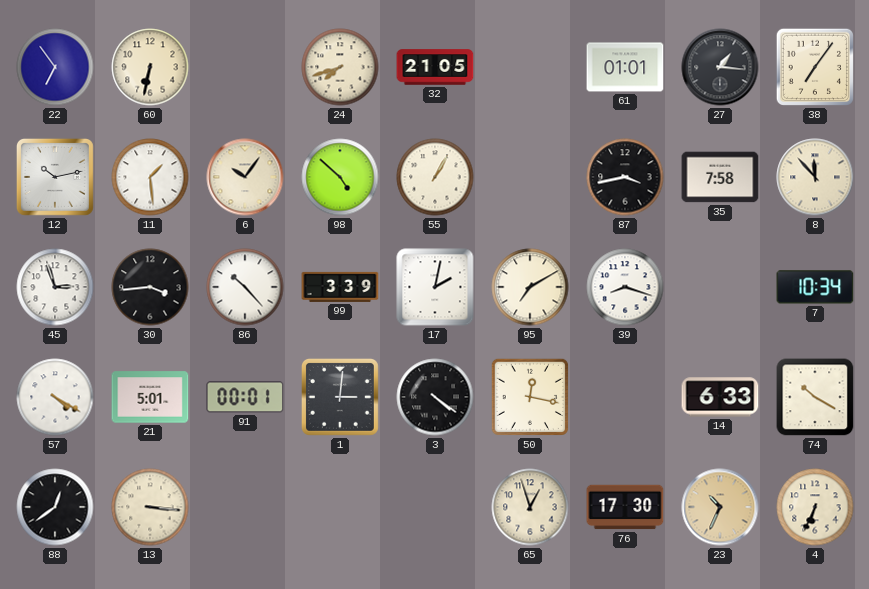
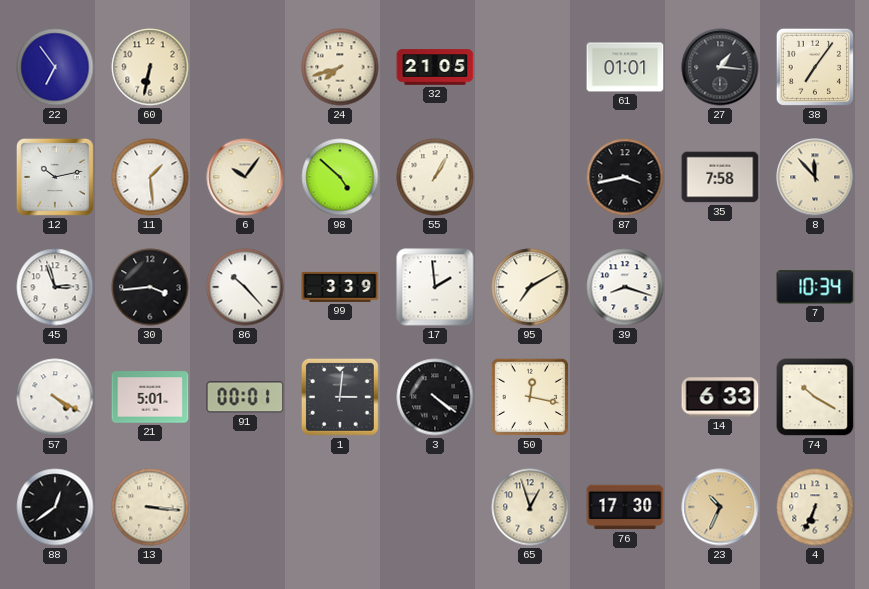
17: 2:02 -> 1:59
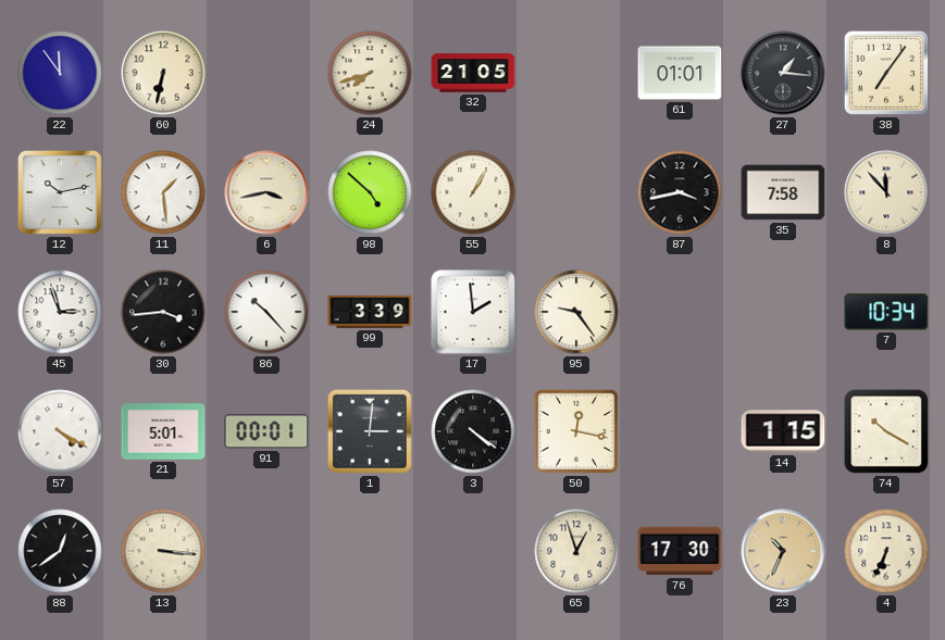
22: 6:54 -> 11:54
6: 10:06 -> 3:43
95: 7:10 -> 9:24
39: 8:18 -> none
14: 6:33 -> 1:15
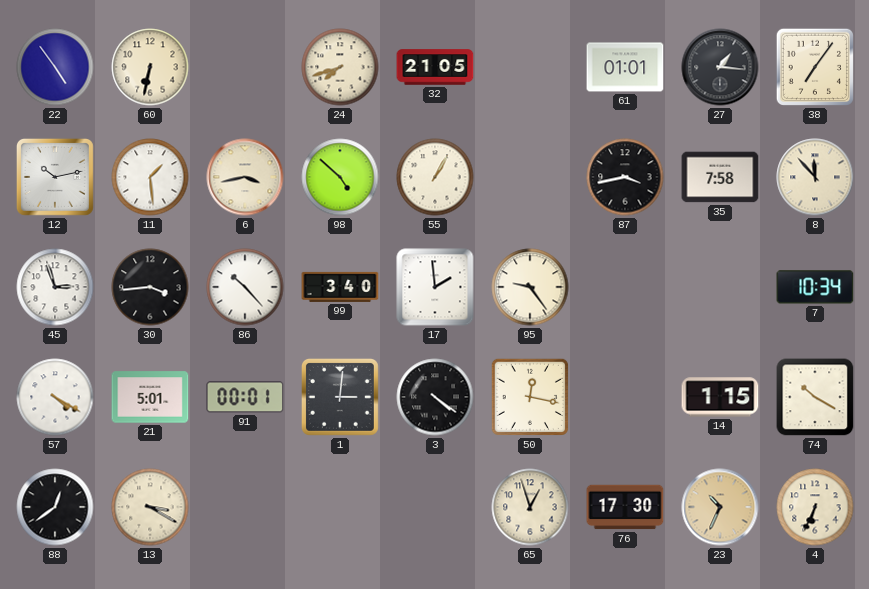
22: 11:54 -> 4:54
99: 3:39 -> 3:40
13: 3:16 -> 3:20
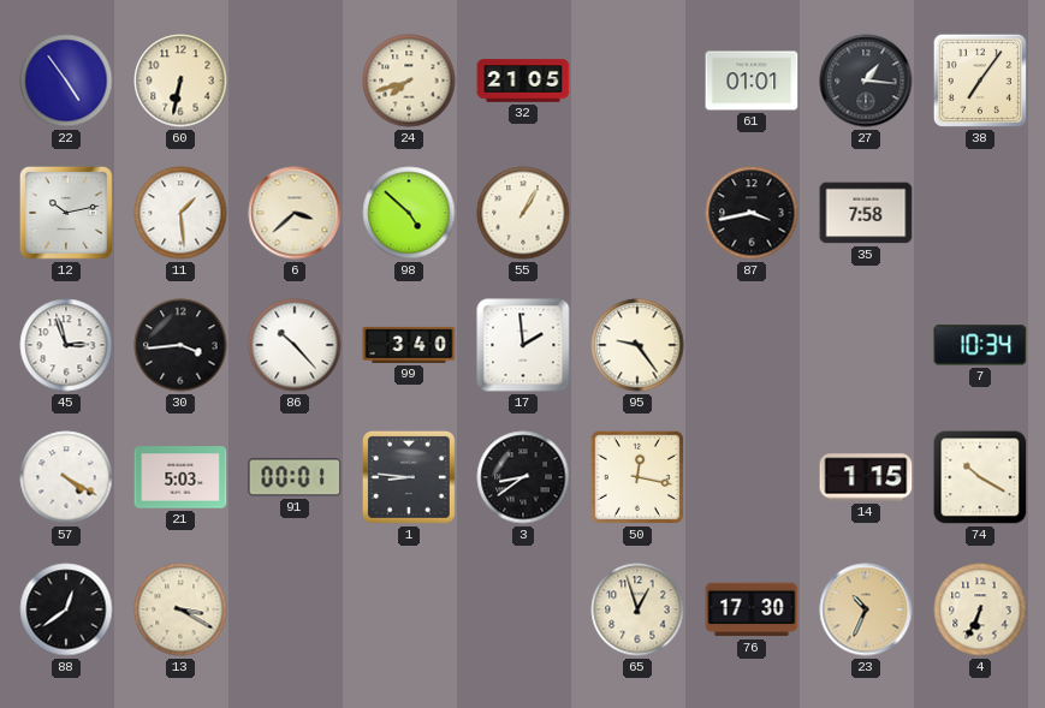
6: 3:43 -> 3:38
8: 11:53 -> none
21: 5:01 -> 5:03
1: 3:01 -> 8:46
3: 4:21 -> 8:39
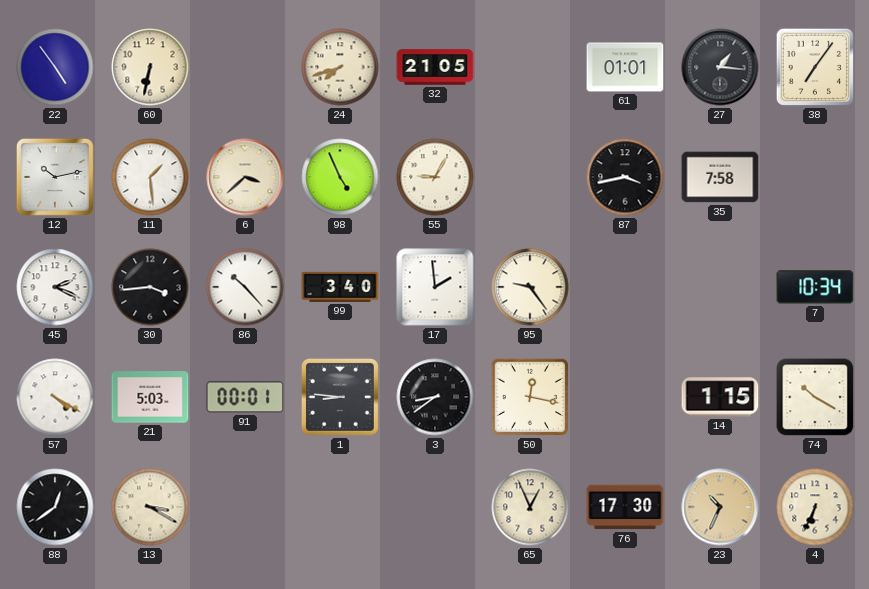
98: 4:52 -> 4:56
55: 1:05 -> 9:05
45: 2:57 -> 2:19
65: 12:57 -> 12:56
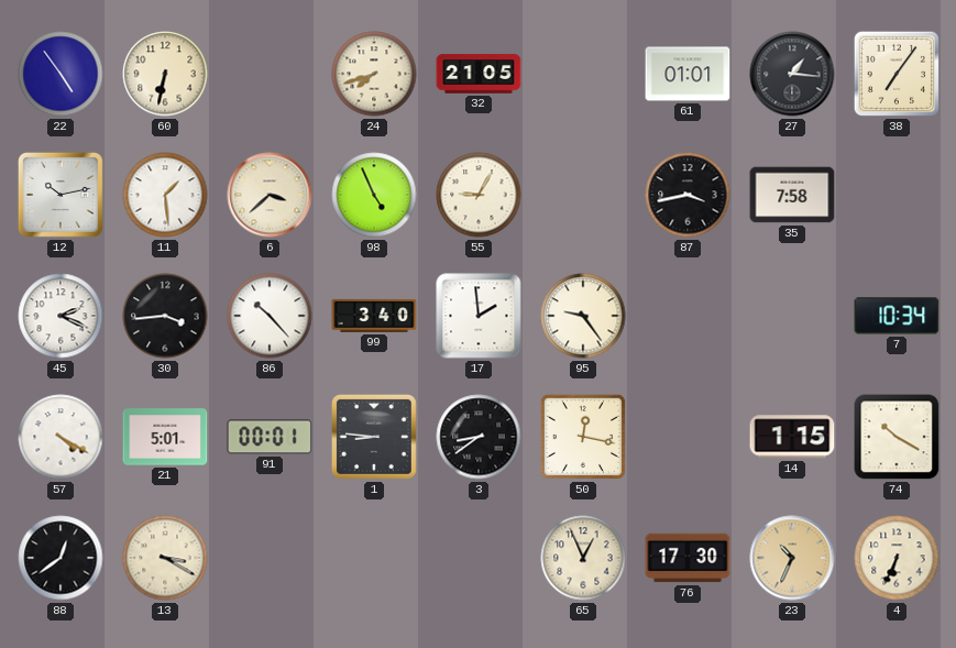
21: 5:03 -> 5:01
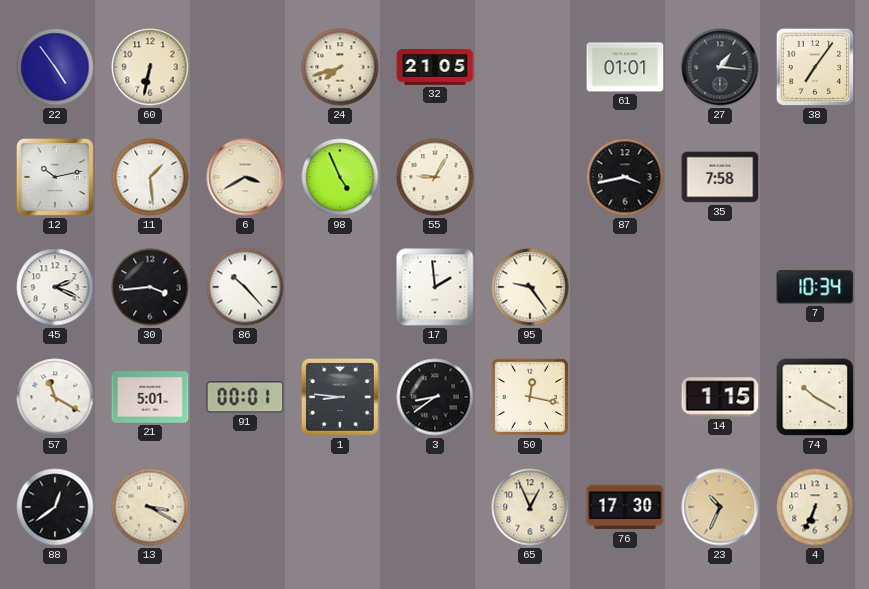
6: 3:38 -> 3:40
99: 3:40 -> none
57: 4:20 -> 11:20
